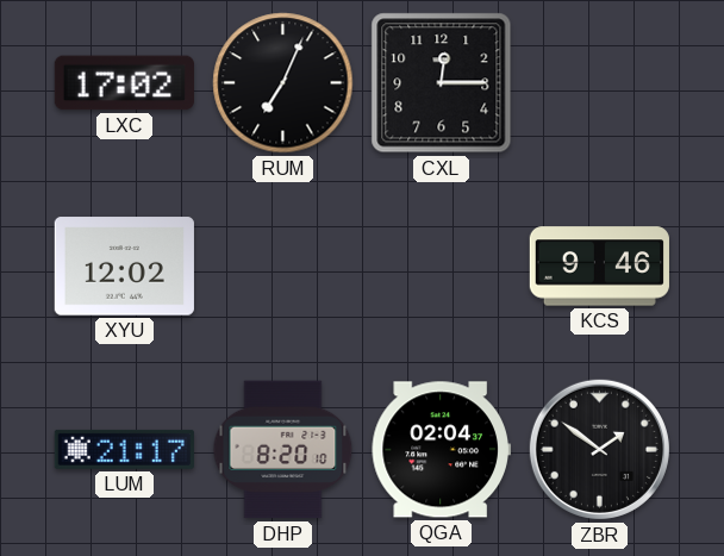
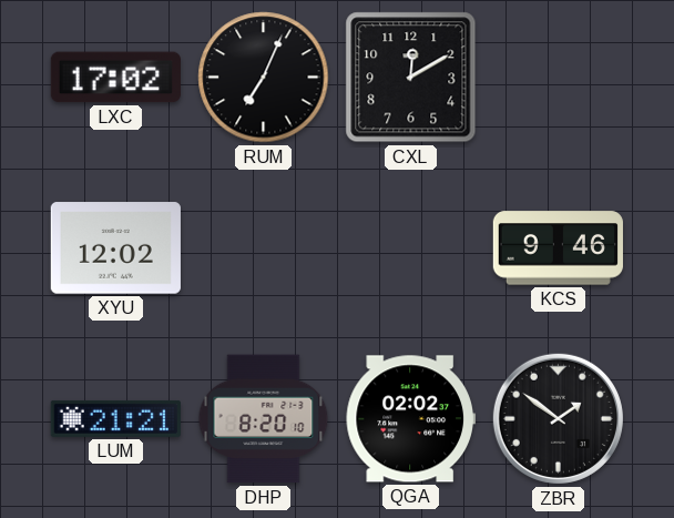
CXL: 12:15 -> 12:10
LUM: 21:17 -> 21:21
QGA: 02:04 -> 02:02
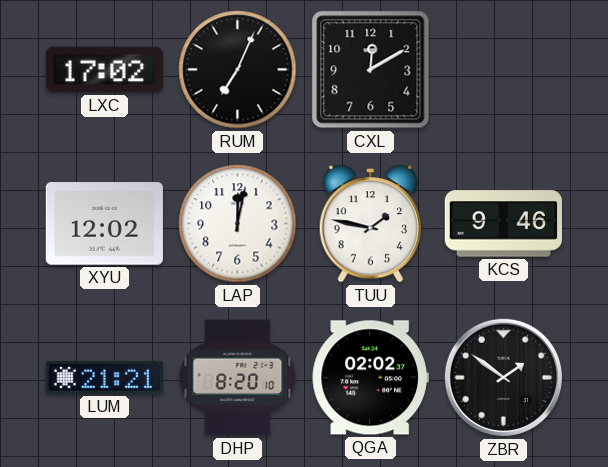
LAP: none -> 12:02
TUU: none -> 1:47
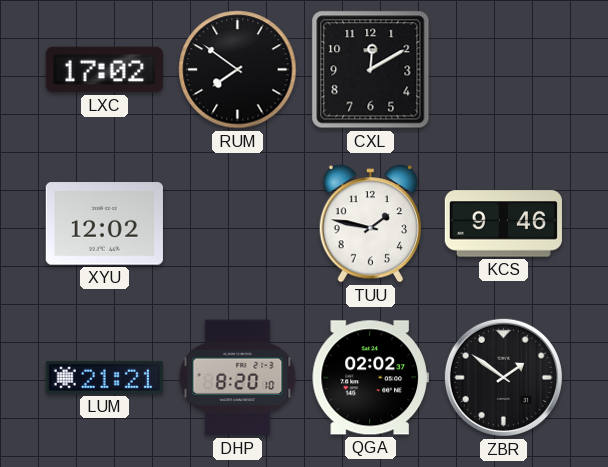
RUM: 7:04 -> 7:51
LAP: 12:02 -> none
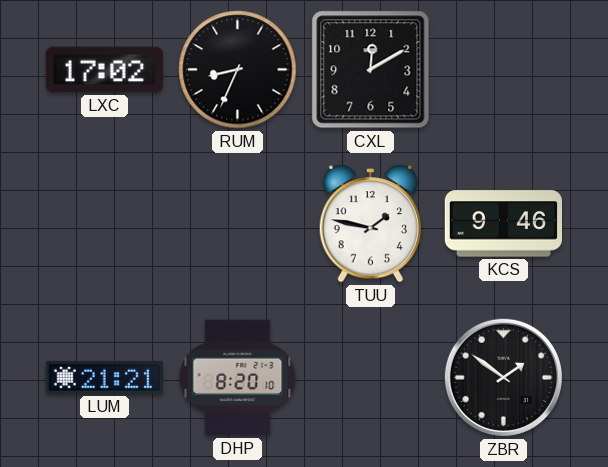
RUM: 7:51 -> 8:34
XYU: 12:02 -> none
QGA: 02:02 -> none
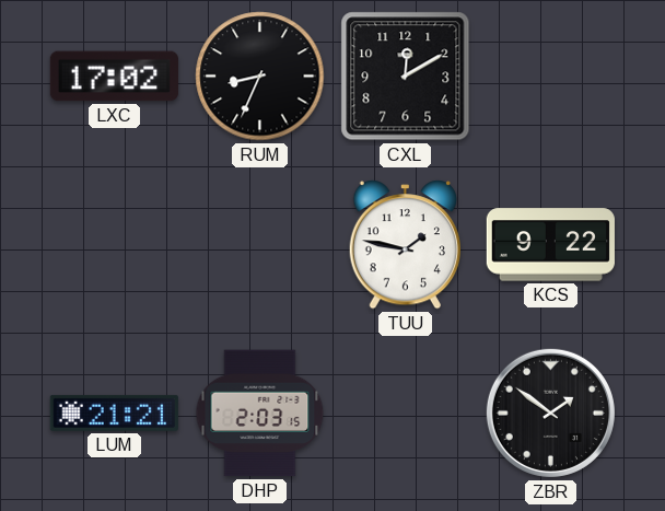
KCS: 9:46 -> 9:22
DHP: 8:20 -> 2:03
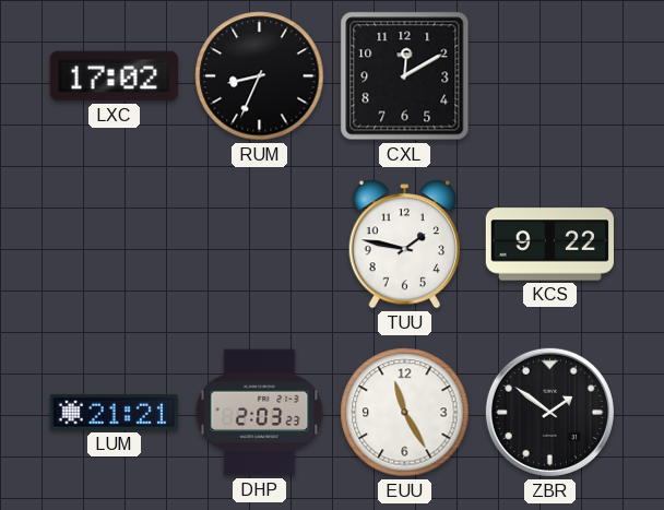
DHP: 2:03:15 -> 2:03:23
EUU: none -> 11:25
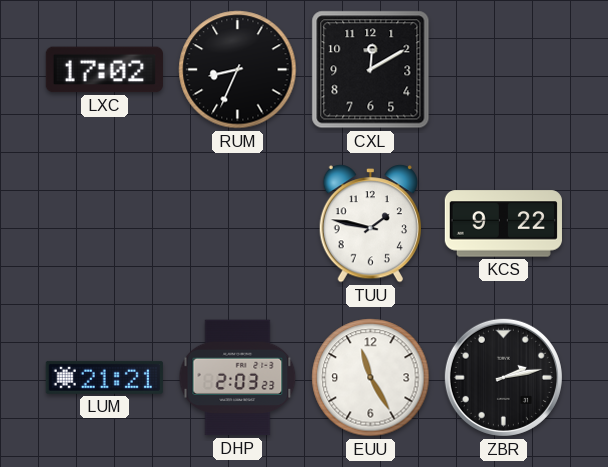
ZBR: 1:51 -> 2:13
